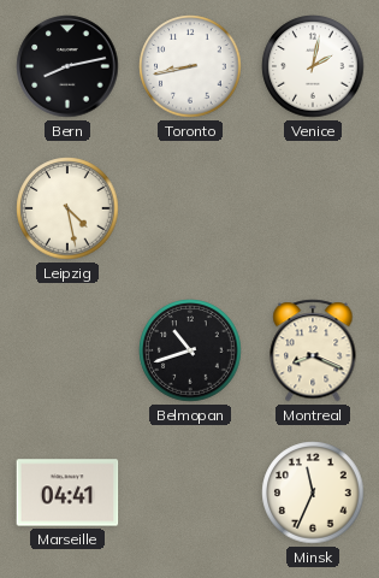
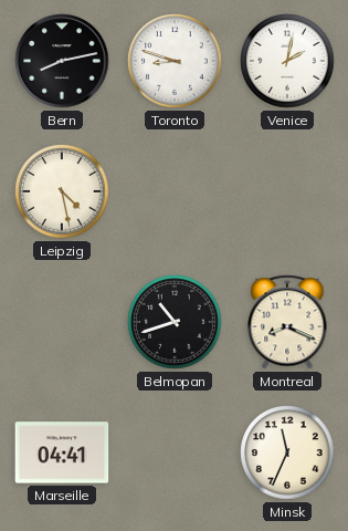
Toronto: 8:43 -> 8:48
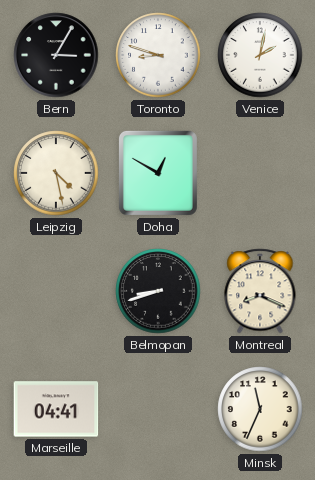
Bern: 8:13 -> 3:05
Doha: none -> 12:50
Belmopan: 10:42 -> 8:42
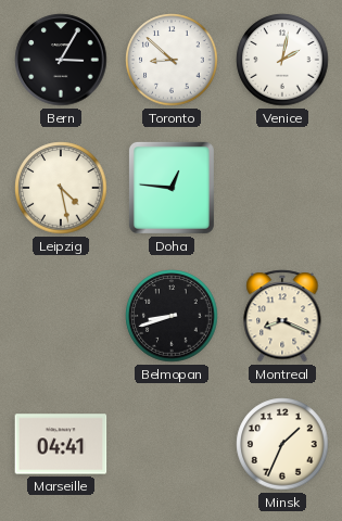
Toronto: 8:48 -> 8:52
Doha: 12:50 -> 12:46
Minsk: 11:34 -> 1:34
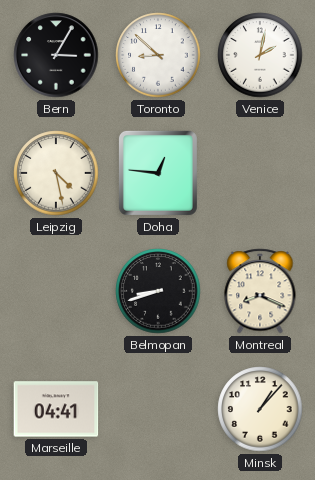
Minsk: 1:34 -> 1:07
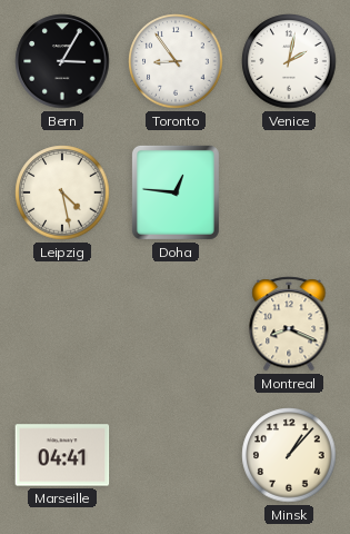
Toronto: 8:52 -> 8:54
Belmopan: 8:42 -> none
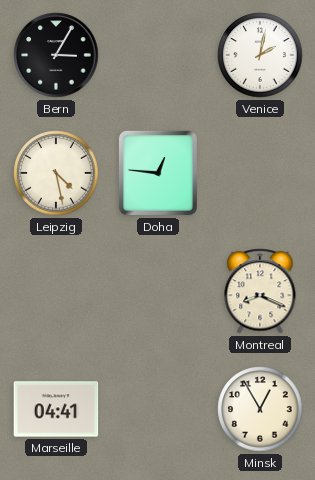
Toronto: 8:54 -> none
Minsk: 1:07 -> 12:55
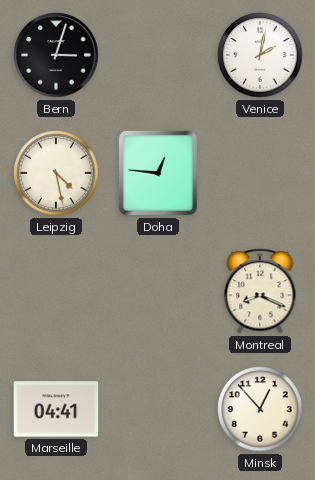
Bern: 3:05 -> 3:03
Minsk: 12:55 -> 12:53
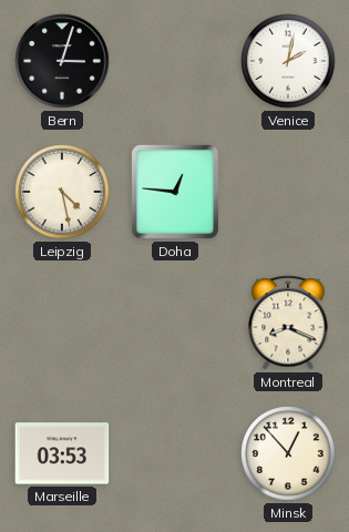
Marseille: 04:41 -> 03:53
